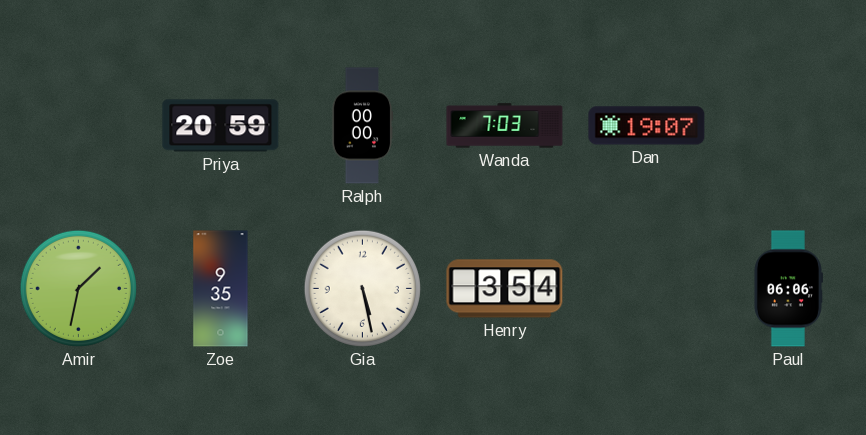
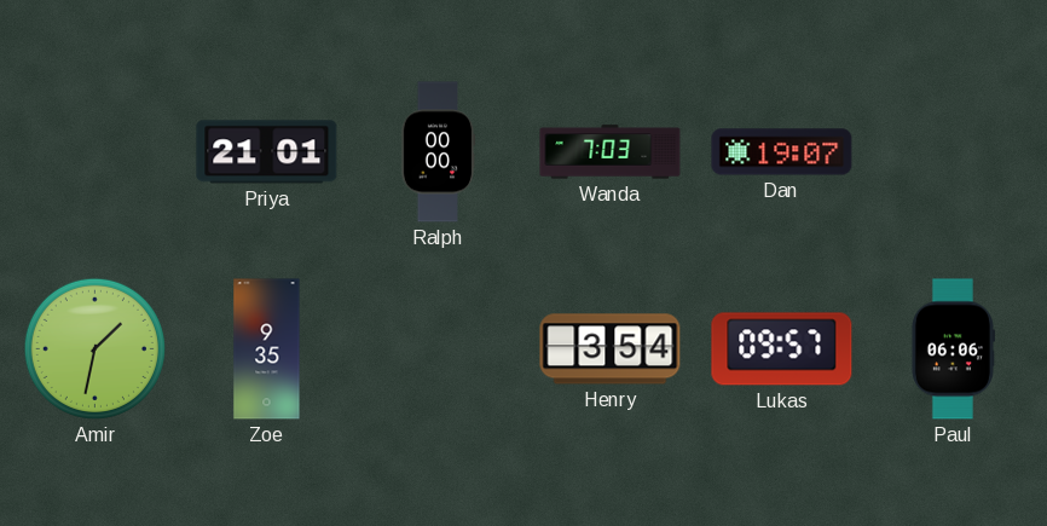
Priya: 20:59 -> 21:01
Gia: 5:28 -> none
Lukas: none -> 09:57
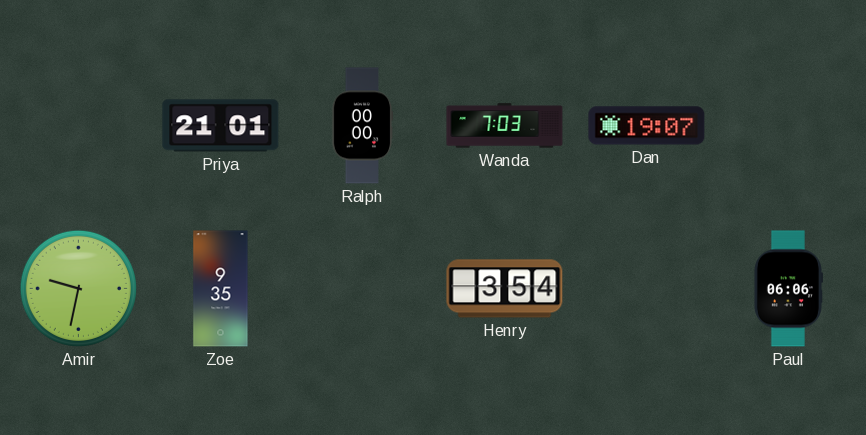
Amir: 1:32 -> 9:32
Lukas: 09:57 -> none
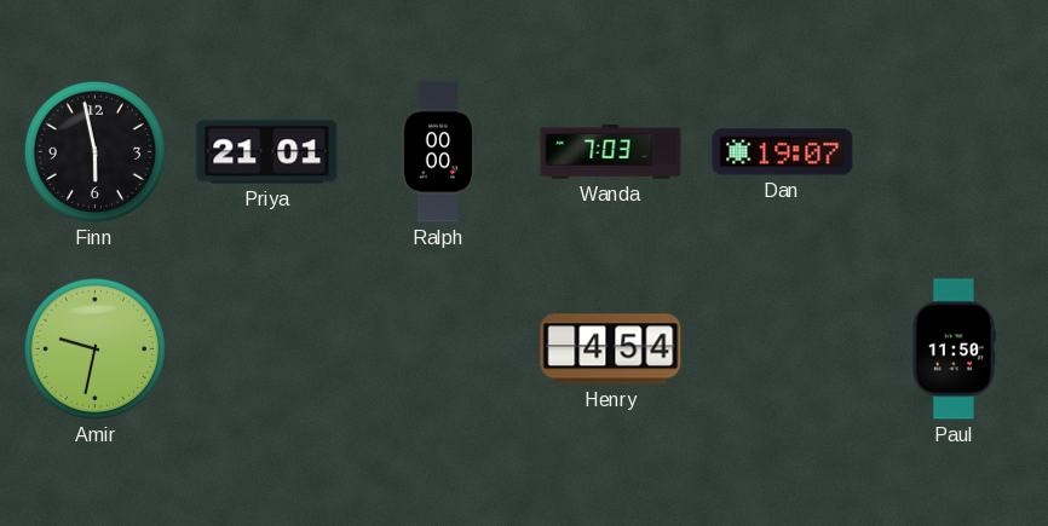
Finn: none -> 5:58
Zoe: 9:35 -> none
Henry: 3:54 -> 4:54
Paul: 06:06 -> 11:50
